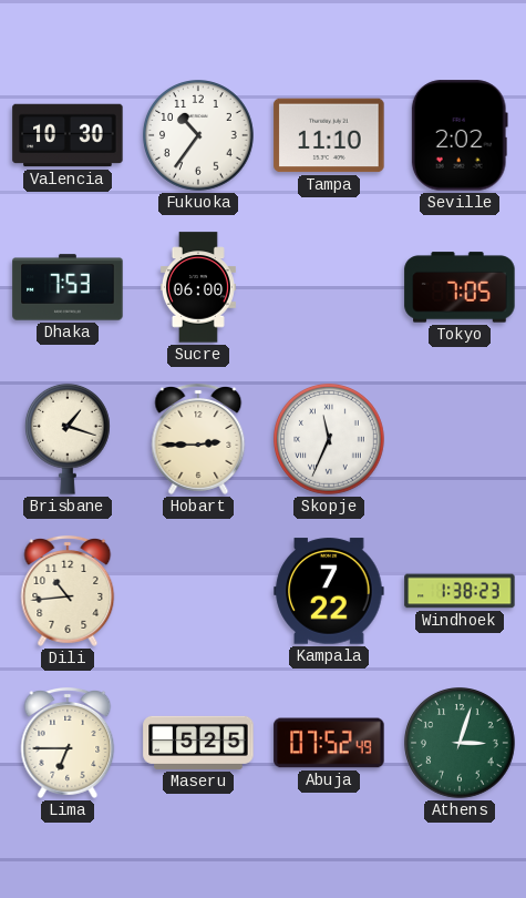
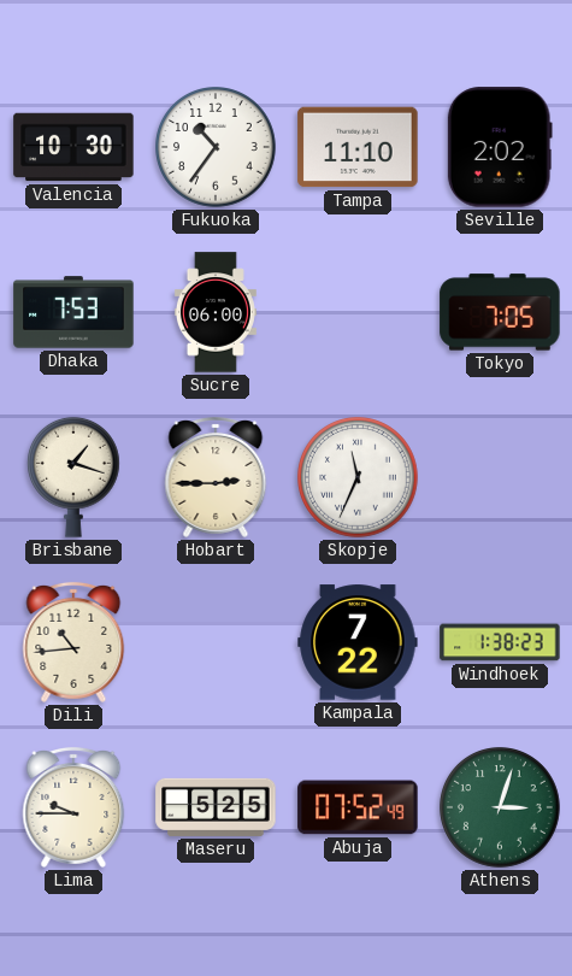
Lima: 6:45 -> 9:45
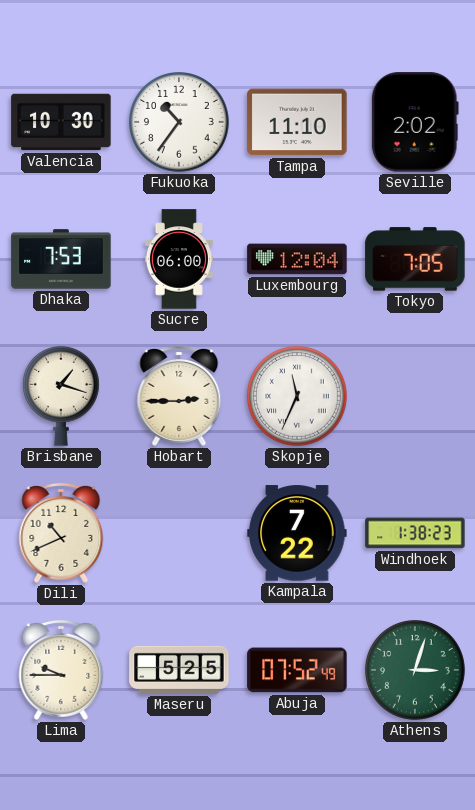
Luxembourg: none -> 12:04
Dili: 10:44 -> 10:41
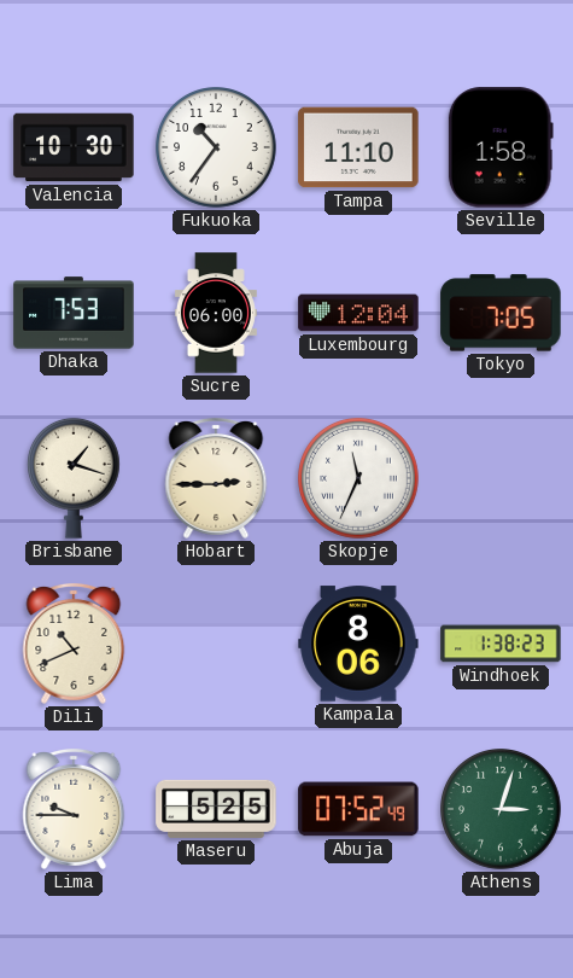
Seville: 2:02 -> 1:58
Kampala: 7:22 -> 8:06
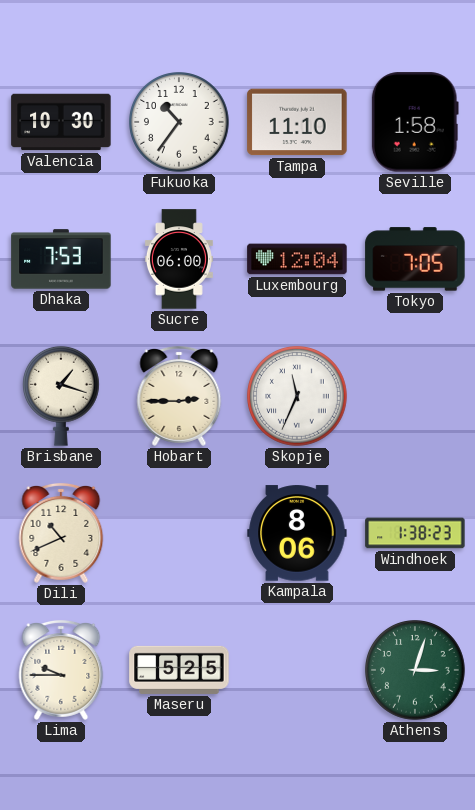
Abuja: 07:52 -> none
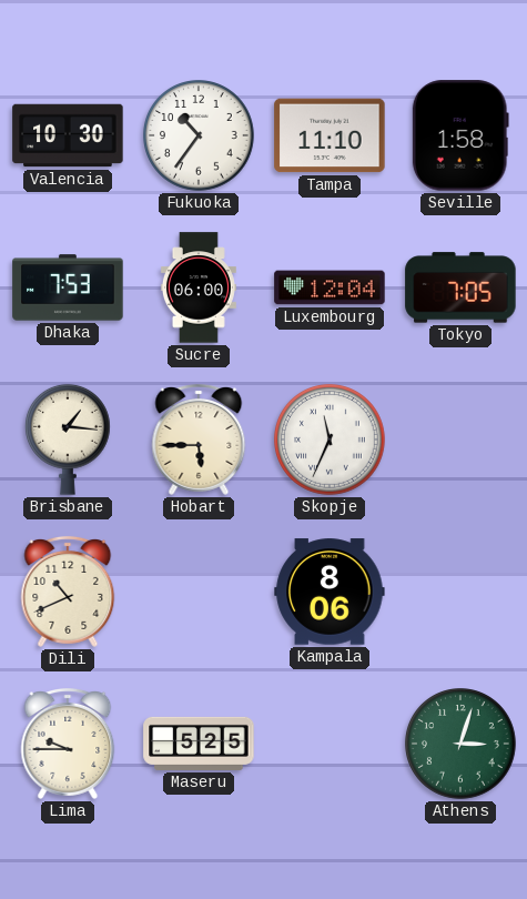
Brisbane: 1:18 -> 1:16
Hobart: 2:45 -> 5:45
Windhoek: 1:38 -> none
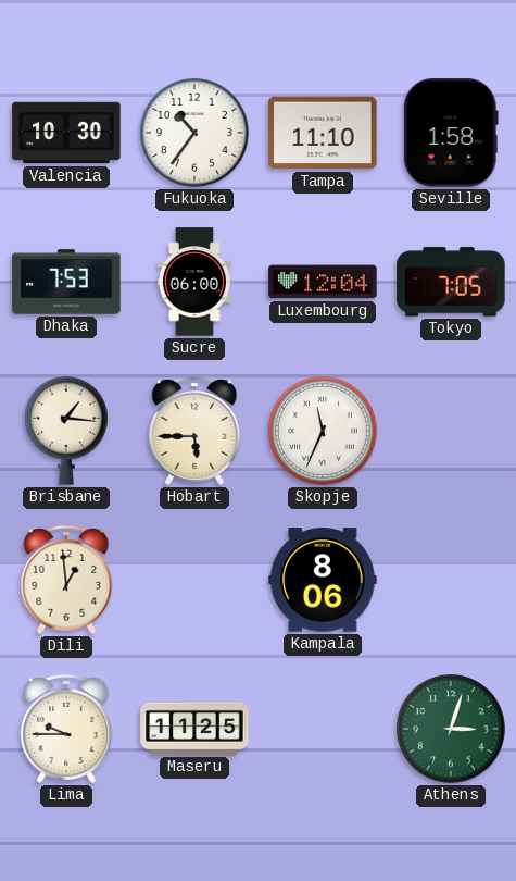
Dili: 10:41 -> 12:59
Maseru: 5:25 -> 11:25
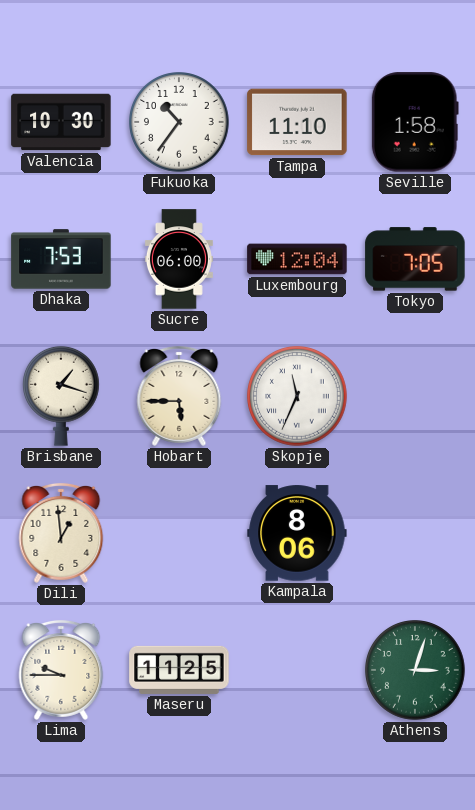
Brisbane: 1:16 -> 1:18
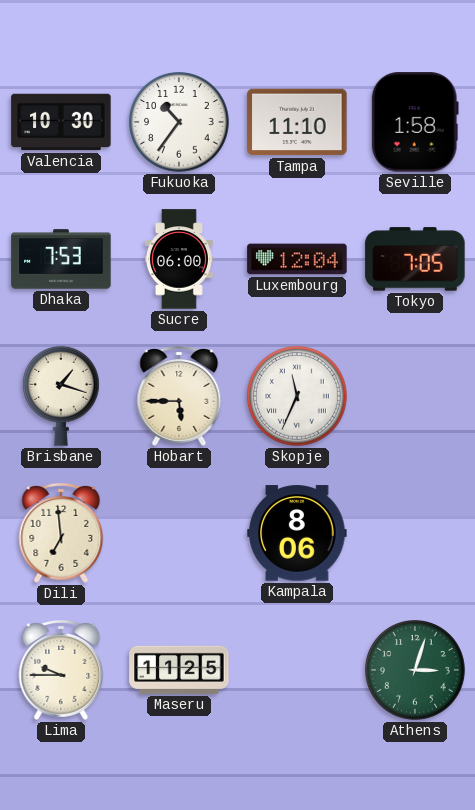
Dili: 12:59 -> 6:59
